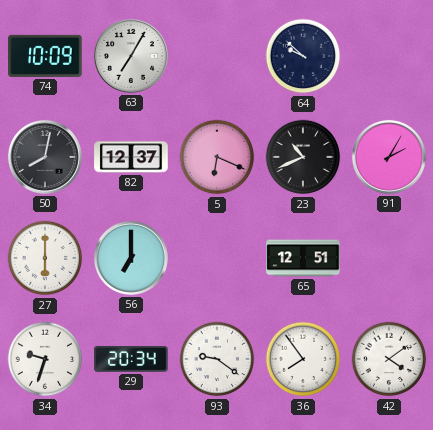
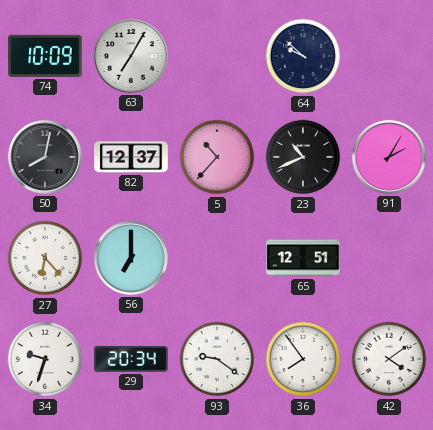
5: 6:19 -> 10:37
27: 6:00 -> 6:23
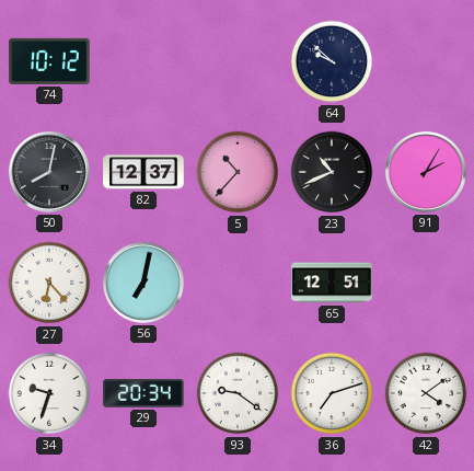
74: 10:09 -> 10:12
63: 7:05 -> none
56: 7:00 -> 7:02
36: 7:54 -> 7:12
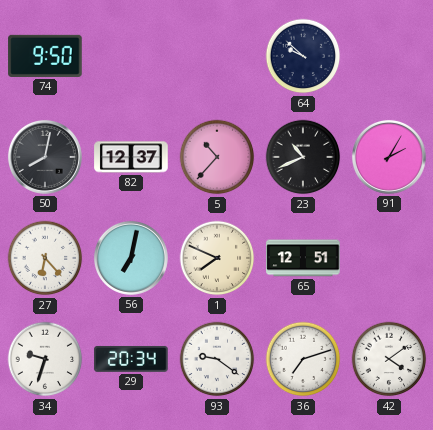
74: 10:12 -> 9:50
1: none -> 7:49
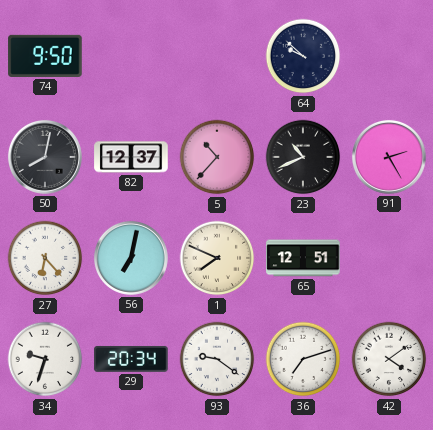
91: 2:05 -> 2:25
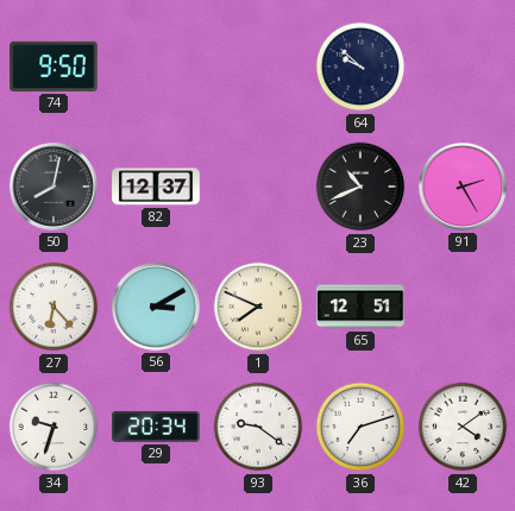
5: 10:37 -> none
56: 7:02 -> 3:10
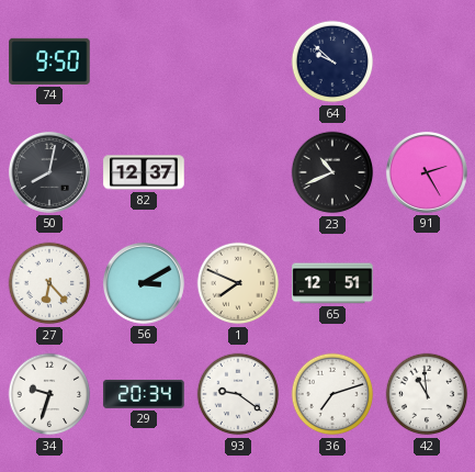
42: 4:09 -> 10:59
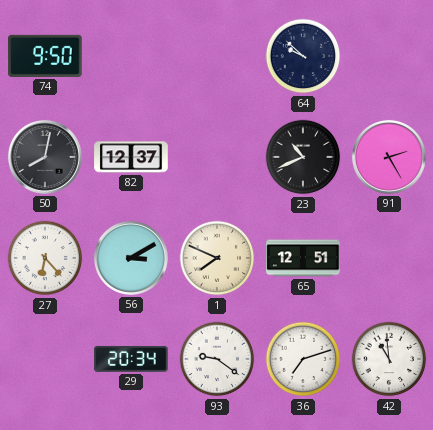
34: 9:33 -> none
